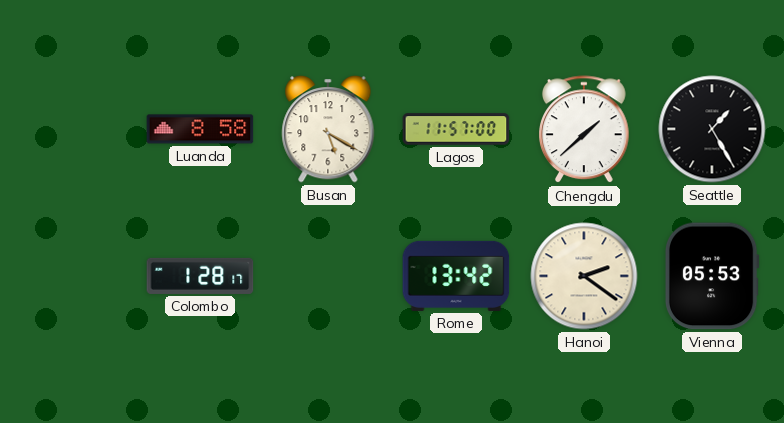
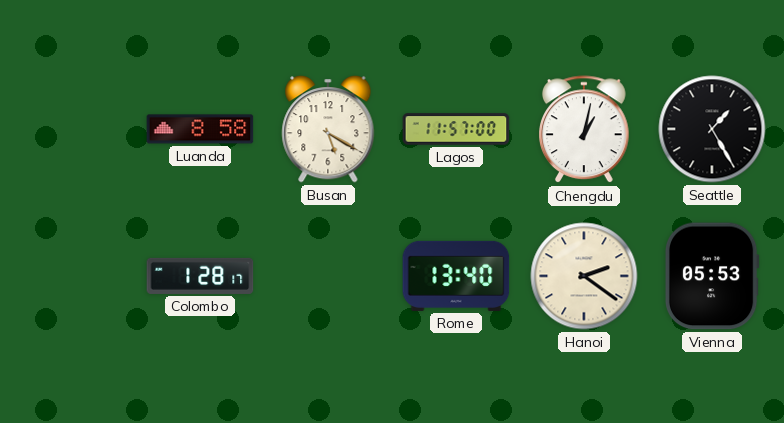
Chengdu: 1:38 -> 1:02
Rome: 13:42 -> 13:40
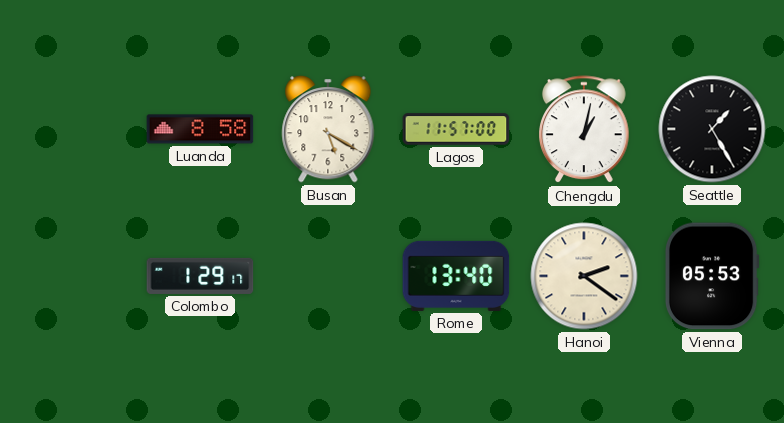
Colombo: 1:28 -> 1:29
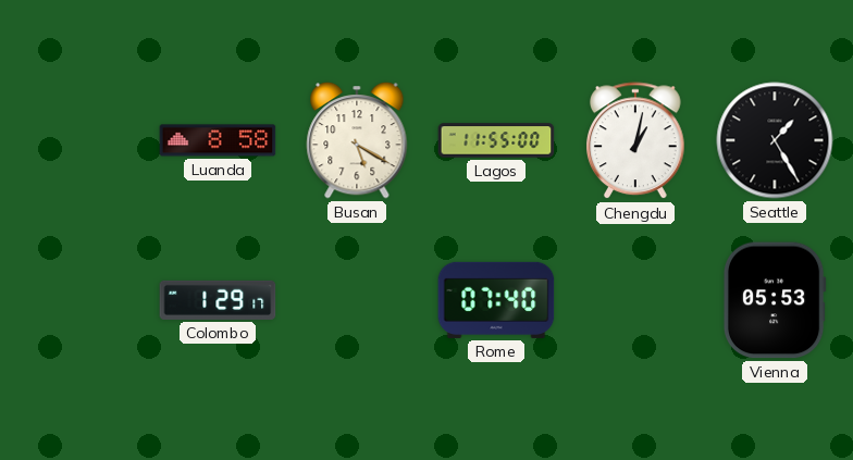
Lagos: 11:57 -> 11:55
Rome: 13:40 -> 07:40
Hanoi: 2:21 -> none
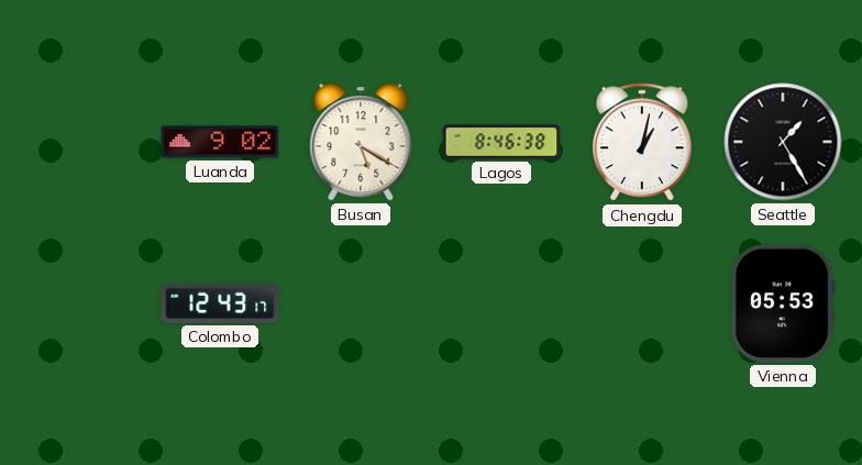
Luanda: 8:58 -> 9:02
Lagos: 11:55 -> 8:46
Colombo: 1:29 -> 12:43
Rome: 07:40 -> none
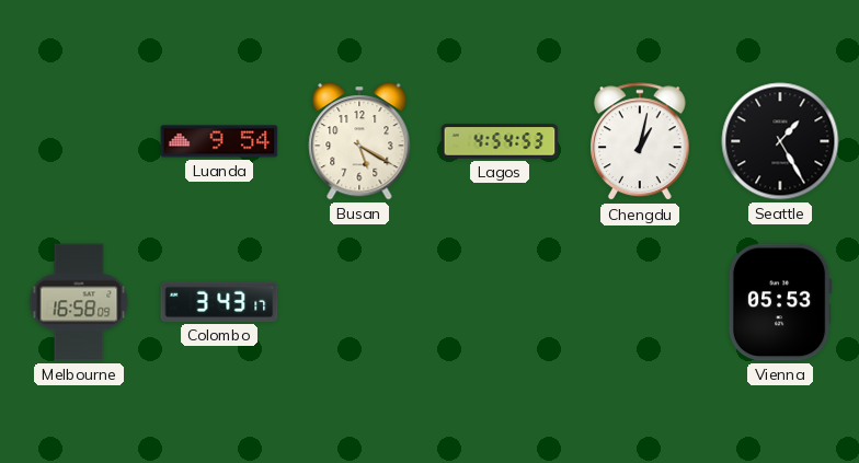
Luanda: 9:02 -> 9:54
Lagos: 8:46 -> 4:54
Melbourne: none -> 16:58
Colombo: 12:43 -> 3:43
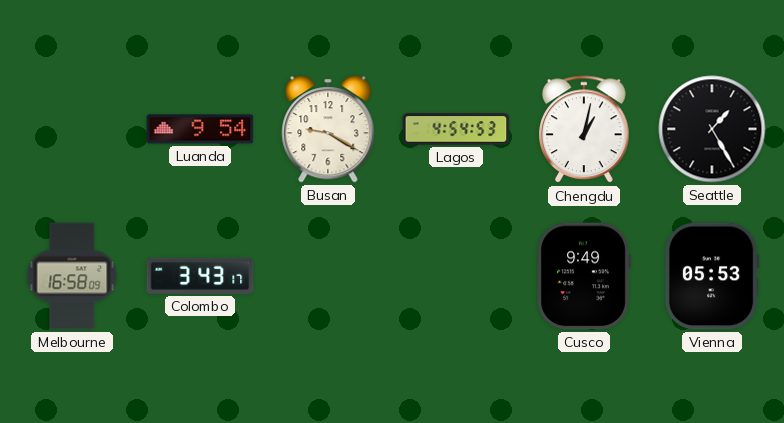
Busan: 5:20 -> 9:20
Cusco: none -> 9:49
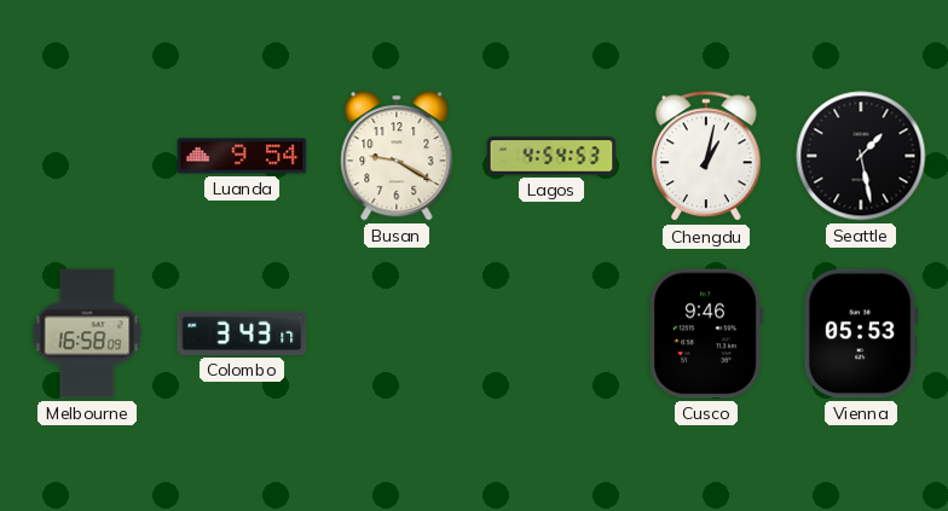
Seattle: 1:25 -> 1:28
Cusco: 9:49 -> 9:46
